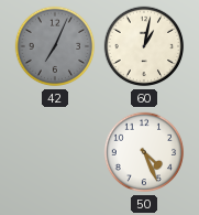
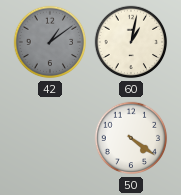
42: 7:04 -> 1:09
50: 4:26 -> 4:21
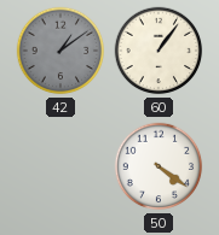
60: 1:02 -> 1:06
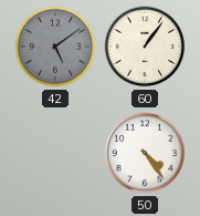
42: 1:09 -> 5:09
50: 4:21 -> 4:24
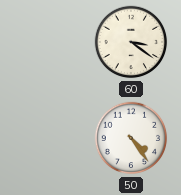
42: 5:09 -> none
60: 1:06 -> 3:21
